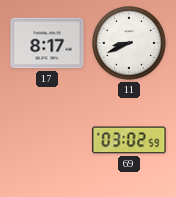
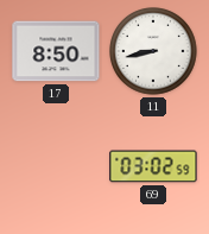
17: 8:17 -> 8:50
11: 8:41 -> 8:43
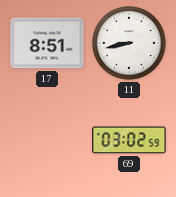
17: 8:50 -> 8:51
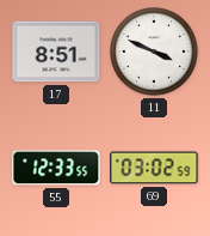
11: 8:43 -> 3:49
55: none -> 12:33
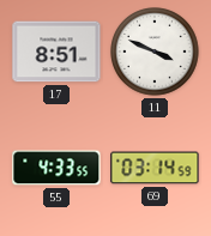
55: 12:33 -> 4:33
69: 03:02 -> 03:14
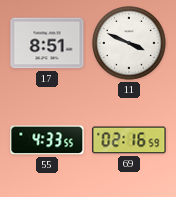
69: 03:14 -> 02:16
